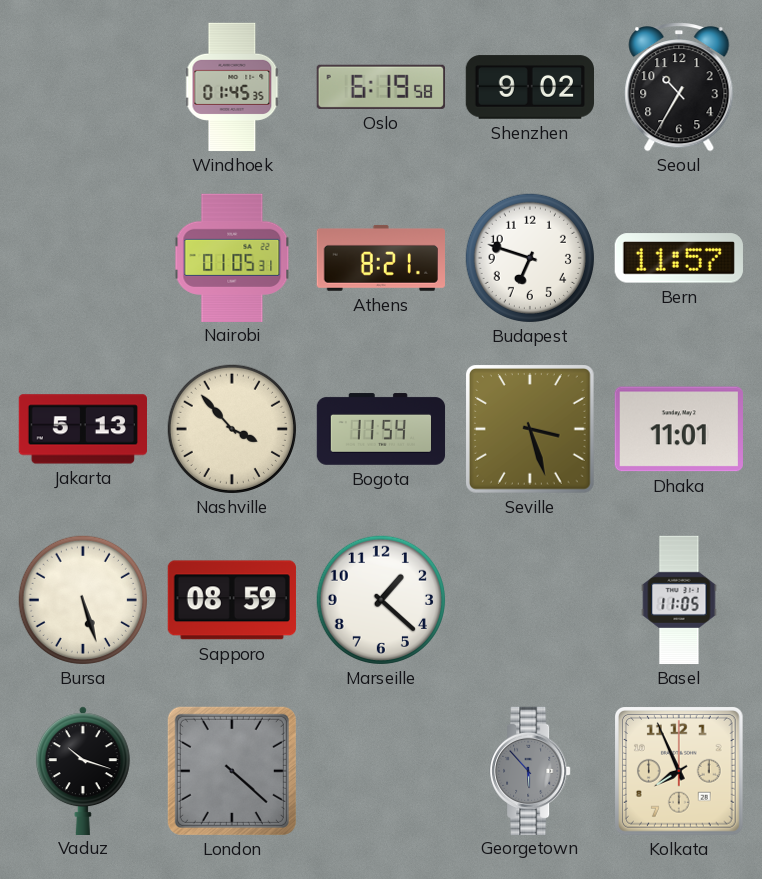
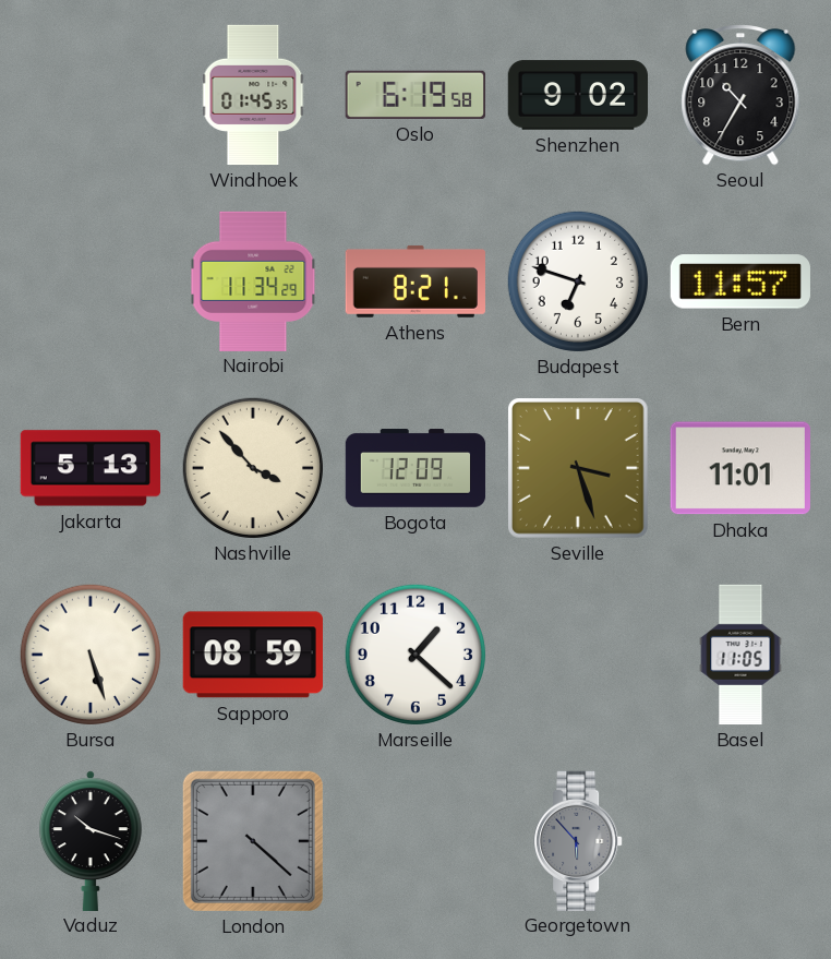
Nairobi: 01:05 -> 11:34
Bogota: 11:54 -> 12:09
Kolkata: 7:56 -> none
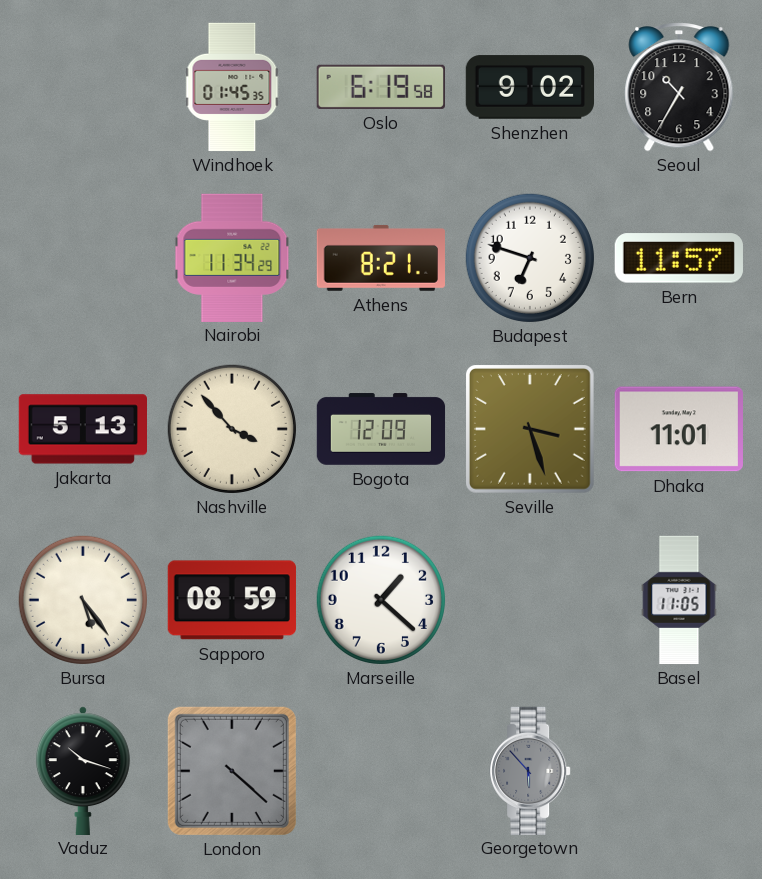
Bursa: 5:27 -> 5:24
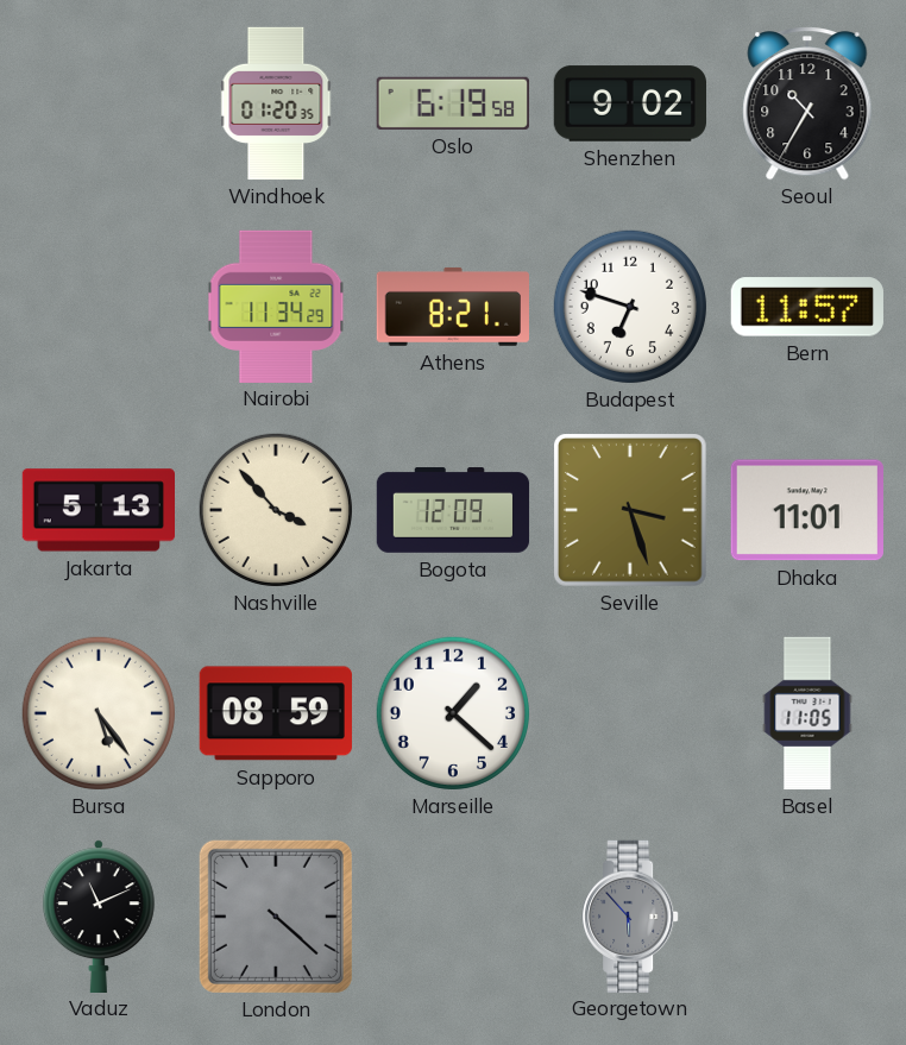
Windhoek: 01:45 -> 01:20
Vaduz: 10:18 -> 11:11
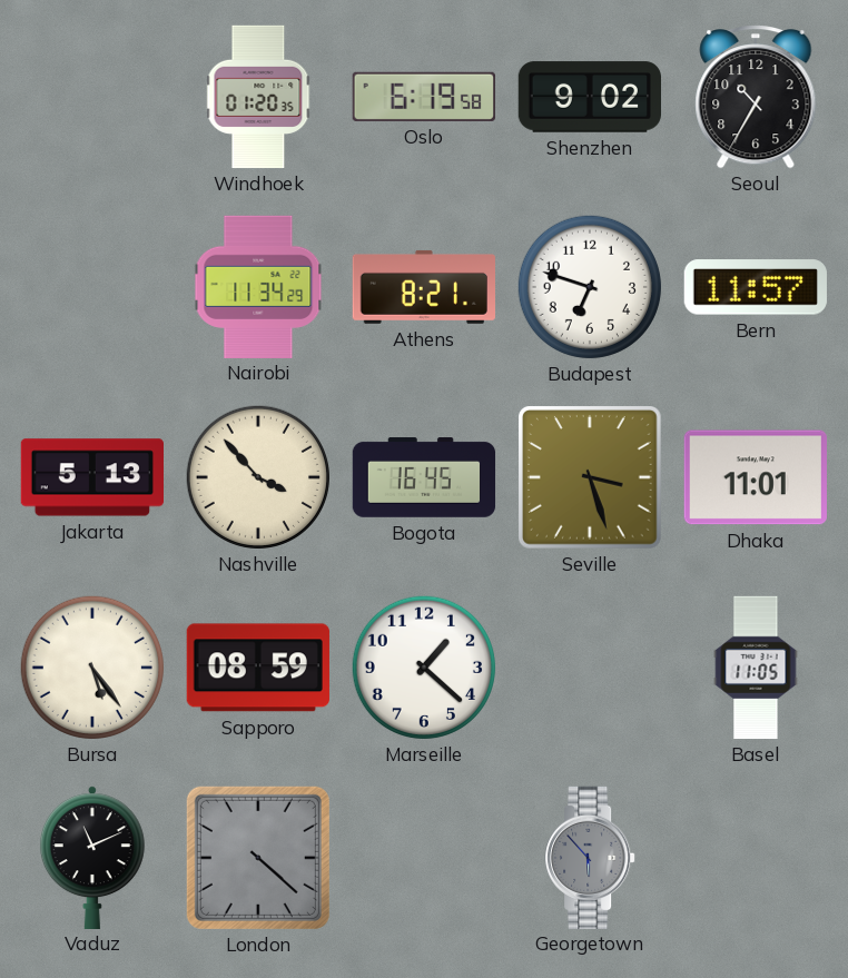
Bogota: 12:09 -> 16:45
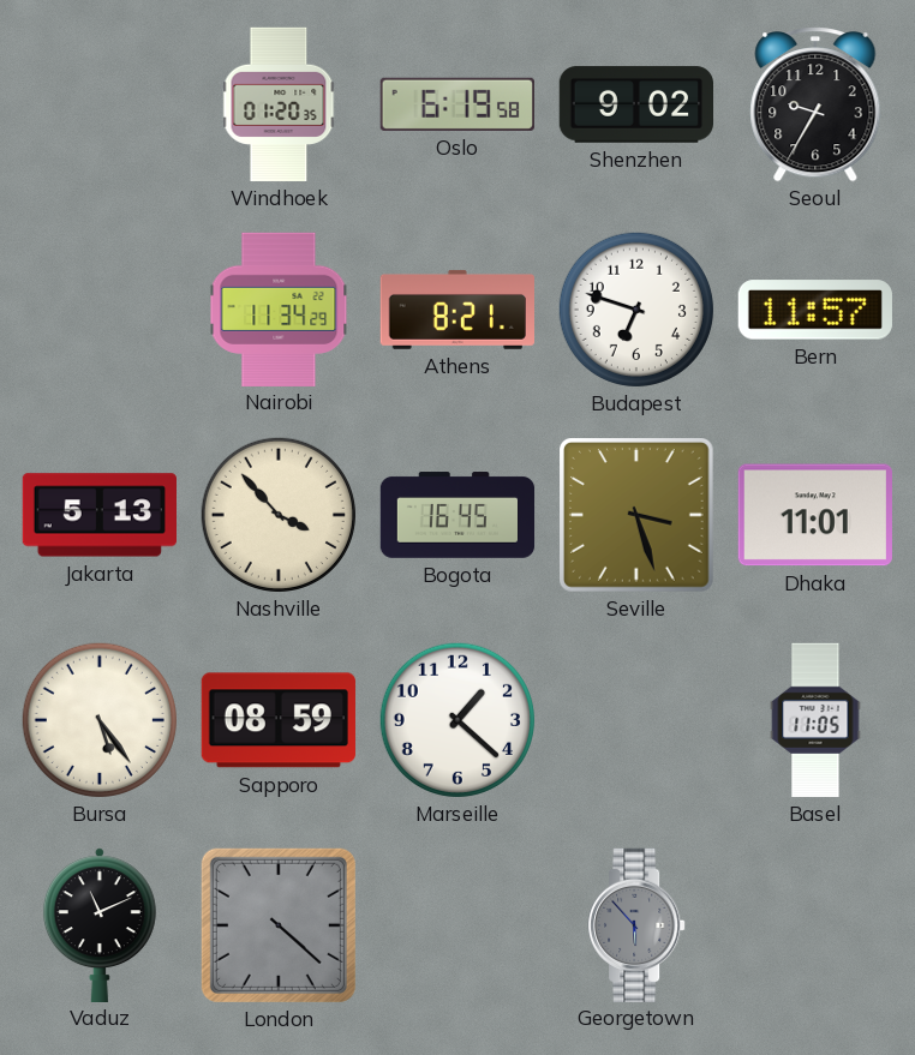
Seoul: 10:35 -> 9:35
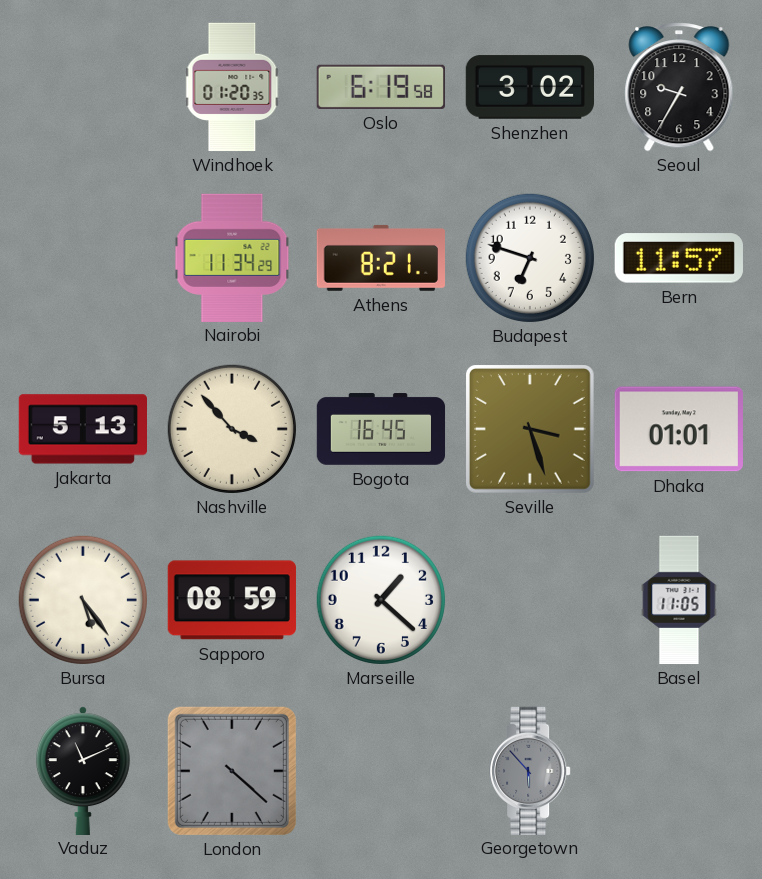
Shenzhen: 9:02 -> 3:02
Dhaka: 11:01 -> 01:01
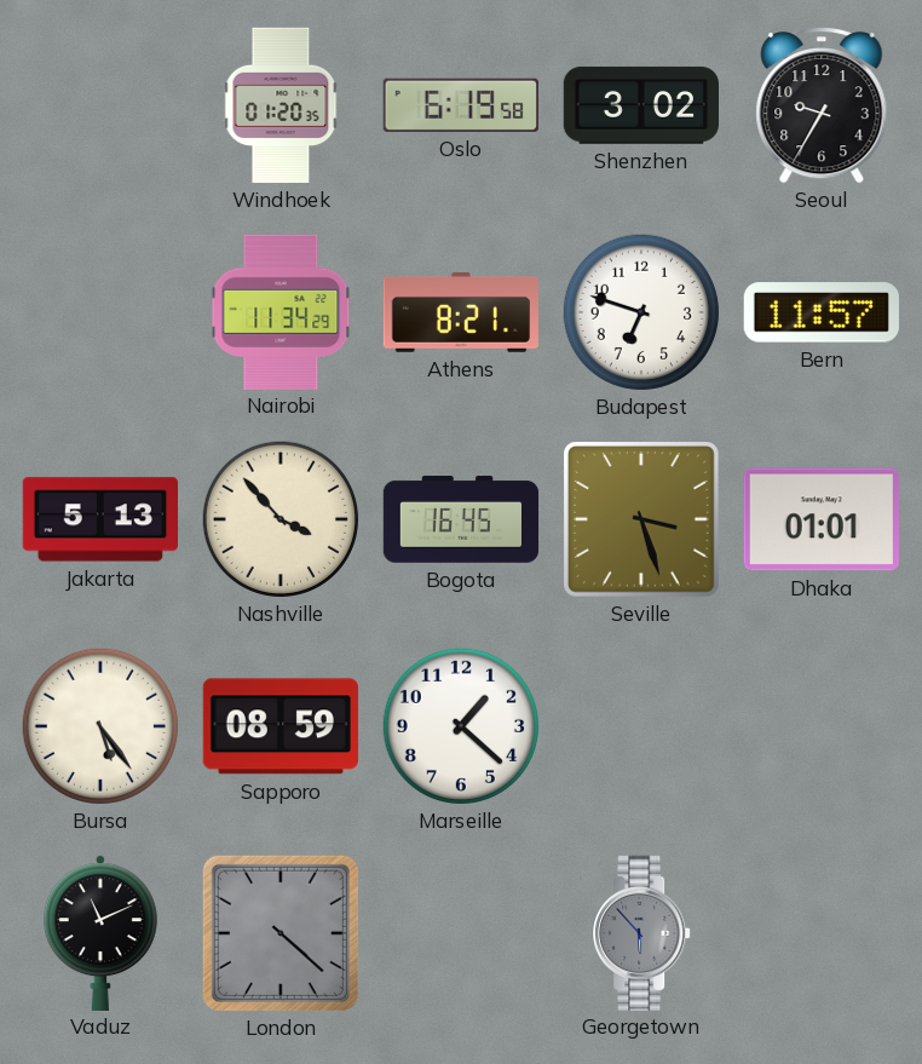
Basel: 11:05 -> none
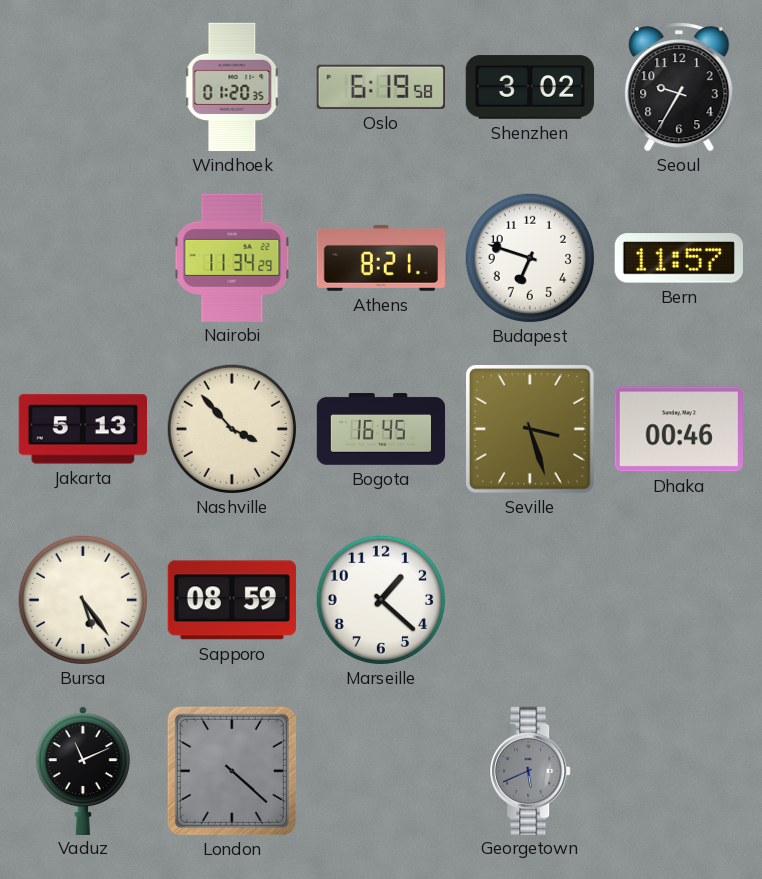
Dhaka: 01:01 -> 00:46
Georgetown: 5:53 -> 5:41
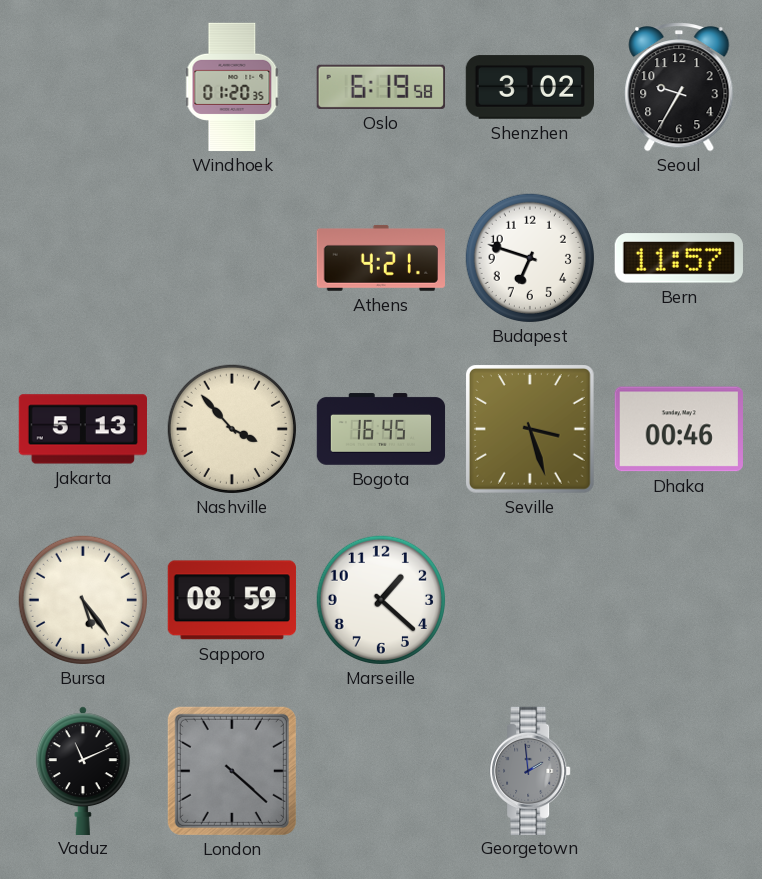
Nairobi: 11:34 -> none
Athens: 8:21 -> 4:21
Georgetown: 5:41 -> 1:59
